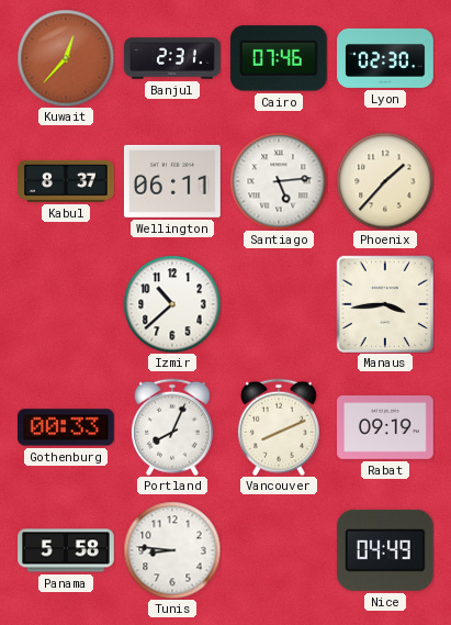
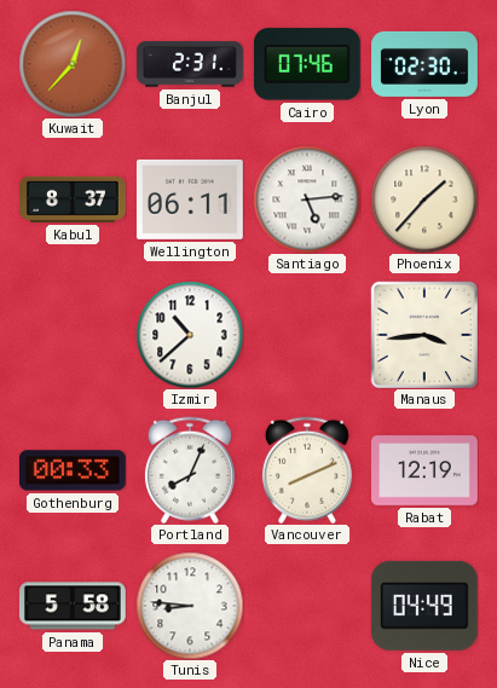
Rabat: 09:19 -> 12:19
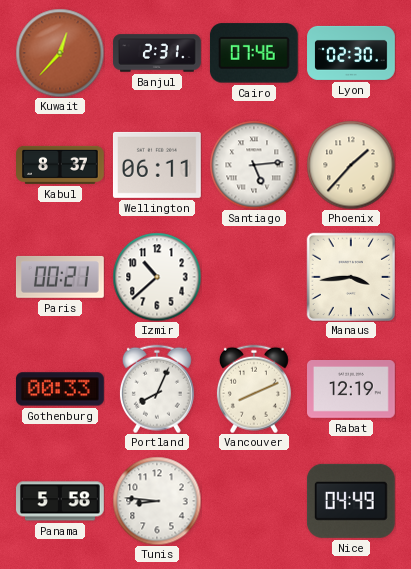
Paris: none -> 00:21
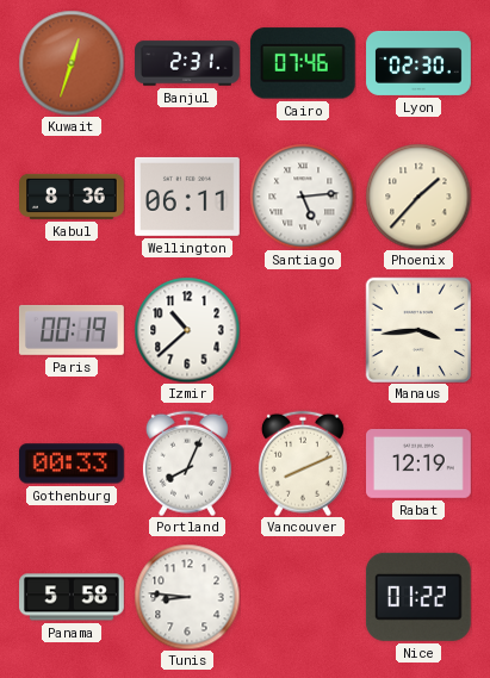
Kuwait: 12:37 -> 12:33
Kabul: 8:37 -> 8:36
Paris: 00:21 -> 00:19
Nice: 04:49 -> 01:22
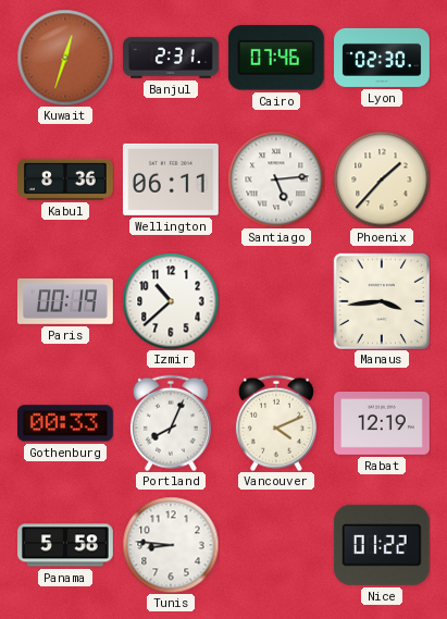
Vancouver: 8:11 -> 4:11
